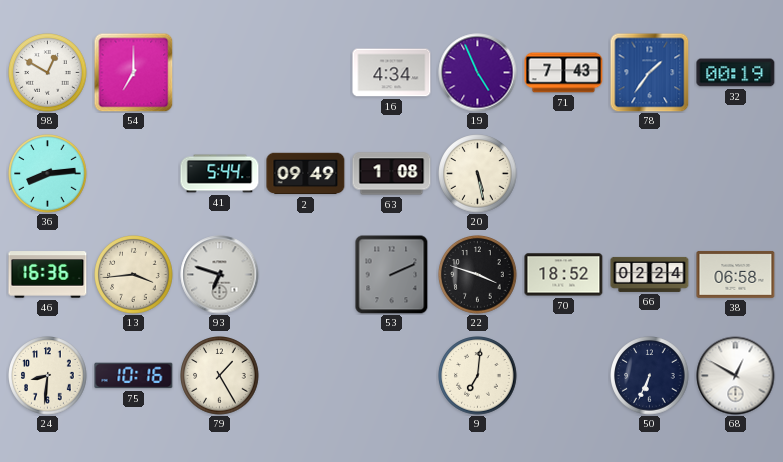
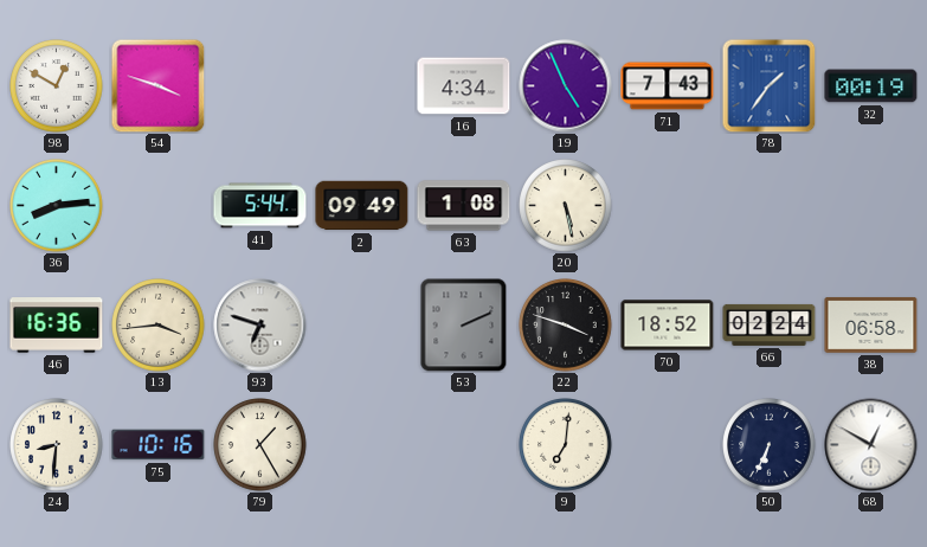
54: 7:00 -> 3:48
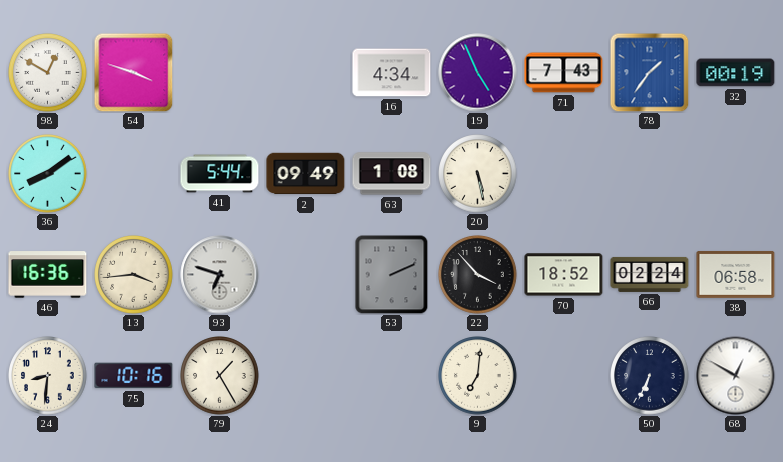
36: 8:14 -> 8:09
22: 3:48 -> 3:53
